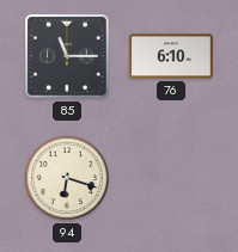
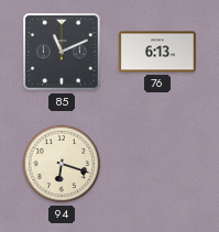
85: 11:15 -> 11:11
76: 6:10 -> 6:13
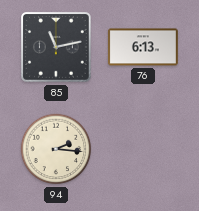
85: 11:11 -> 11:13
94: 6:18 -> 2:16
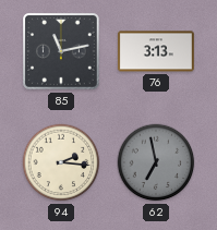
76: 6:13 -> 3:13
62: none -> 6:58
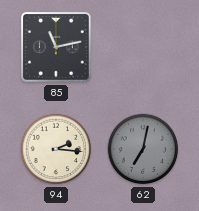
76: 3:13 -> none
62: 6:58 -> 7:02
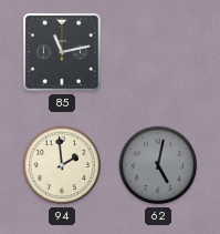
94: 2:16 -> 1:59
62: 7:02 -> 5:02
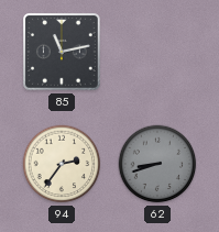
94: 1:59 -> 2:36
62: 5:02 -> 8:42
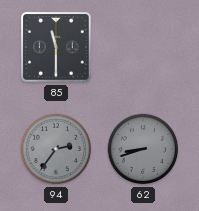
85: 11:13 -> 11:30
94 dial: cream -> grey
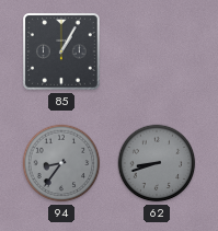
85: 11:30 -> 1:05
94: 2:36 -> 8:36
